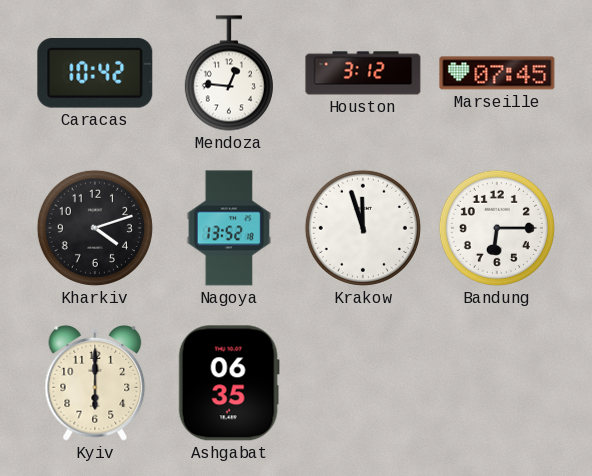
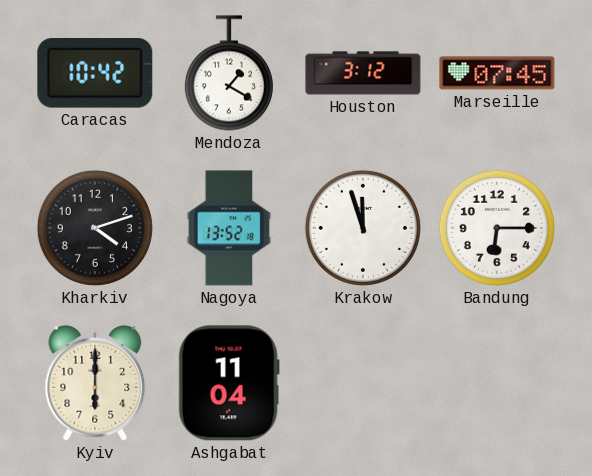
Mendoza: 12:46 -> 1:20
Ashgabat: 06:35 -> 11:04
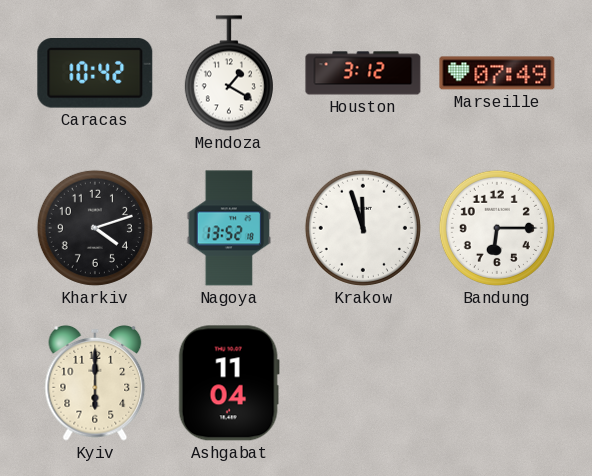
Marseille: 07:45 -> 07:49
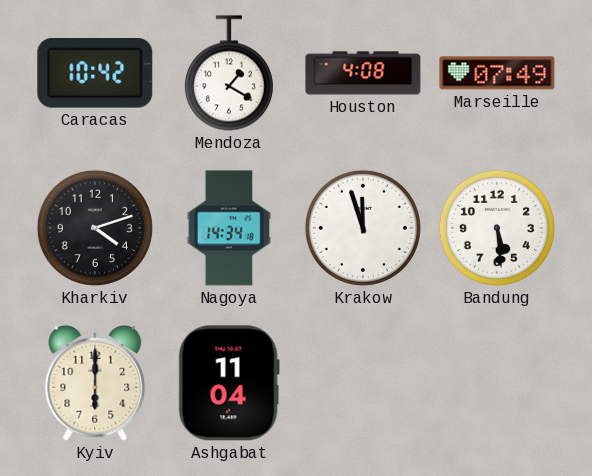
Houston: 3:12 -> 4:08
Nagoya: 13:52 -> 14:34
Bandung: 6:15 -> 5:29
